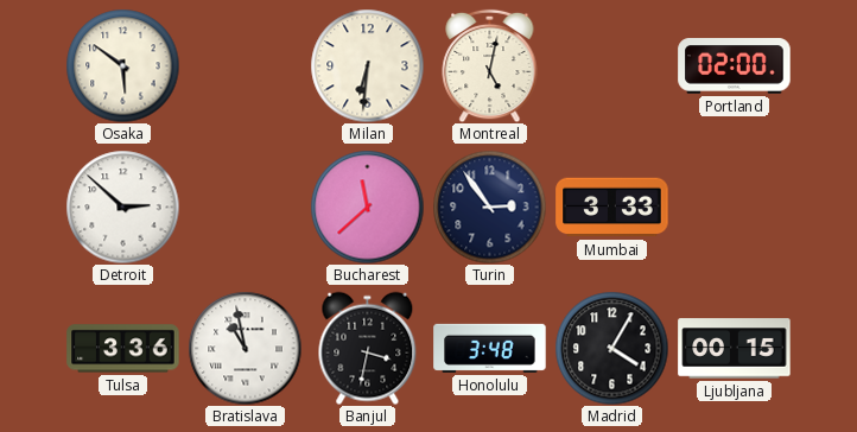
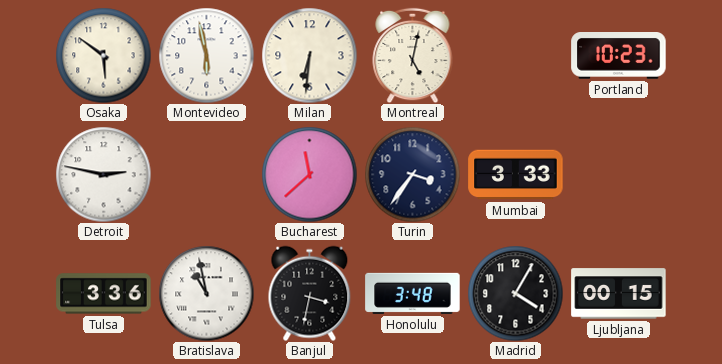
Montevideo: none -> 5:58
Portland: 02:00 -> 10:23
Detroit: 2:52 -> 2:47
Turin: 2:54 -> 3:36
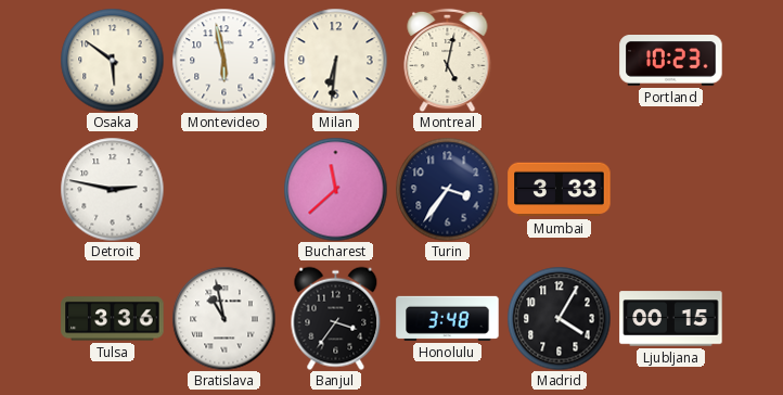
Banjul: 3:32 -> 3:36
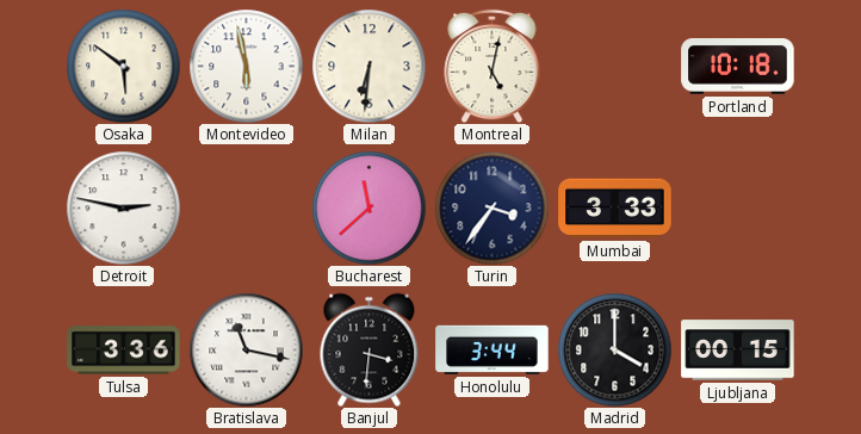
Portland: 10:23 -> 10:18
Bratislava: 10:58 -> 11:17
Banjul: 3:36 -> 3:31
Honolulu: 3:48 -> 3:44
Madrid: 4:05 -> 4:00
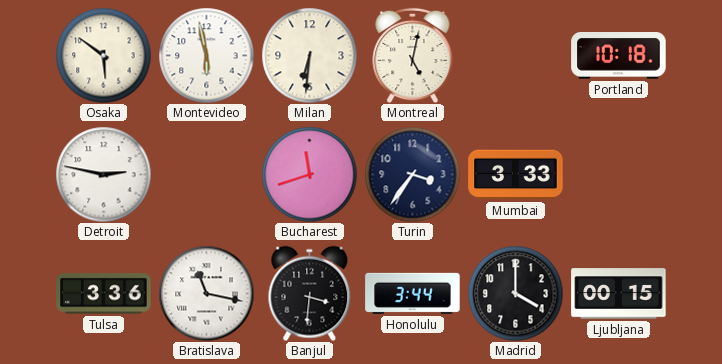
Bucharest: 11:38 -> 11:42
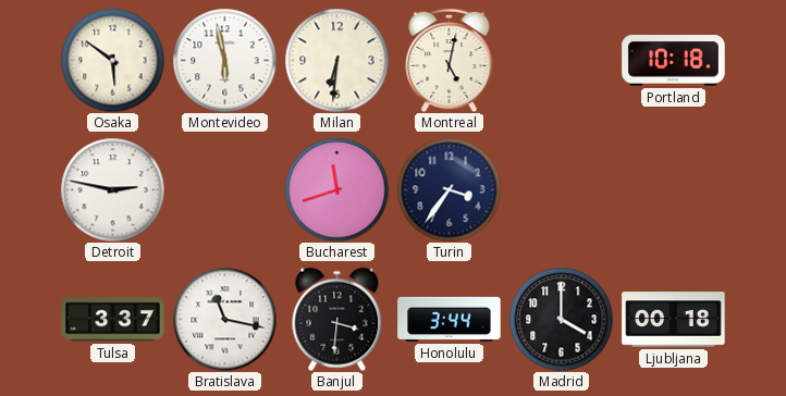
Mumbai: 3:33 -> none
Tulsa: 3:36 -> 3:37
Ljubljana: 00:15 -> 00:18
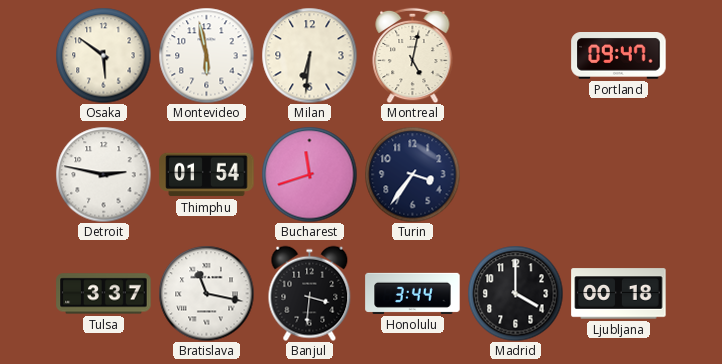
Portland: 10:18 -> 09:47
Thimphu: none -> 01:54
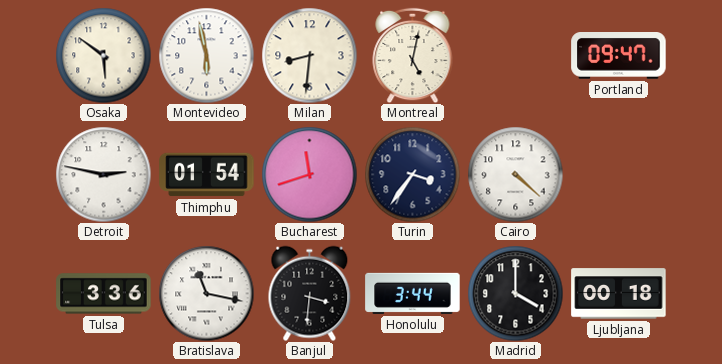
Milan: 6:31 -> 8:31
Cairo: none -> 4:22
Tulsa: 3:37 -> 3:36
